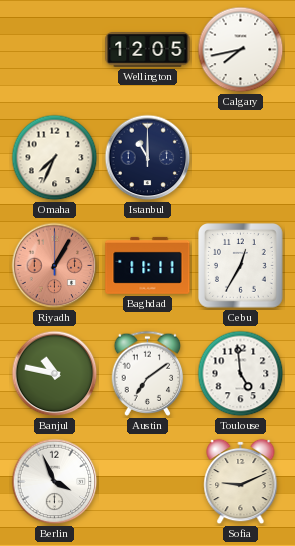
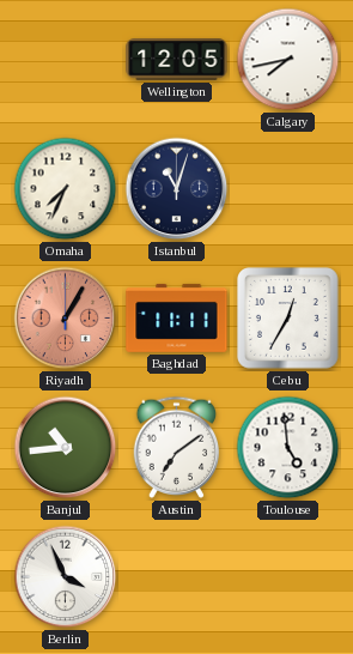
Istanbul: 11:00 -> 11:03
Banjul: 10:47 -> 10:44
Sofia: 9:11 -> none
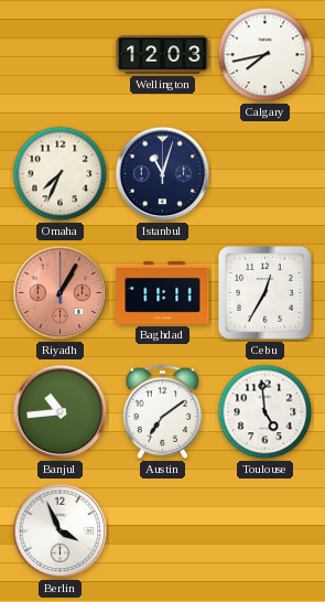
Wellington: 12:05 -> 12:03
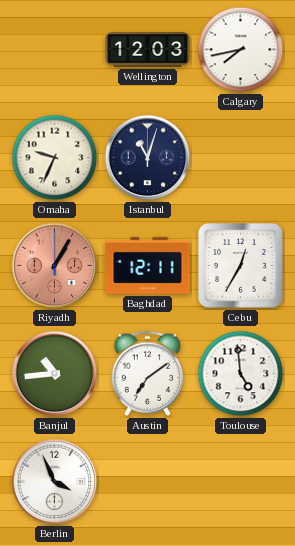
Omaha: 7:34 -> 9:34
Baghdad: 11:11 -> 12:11
